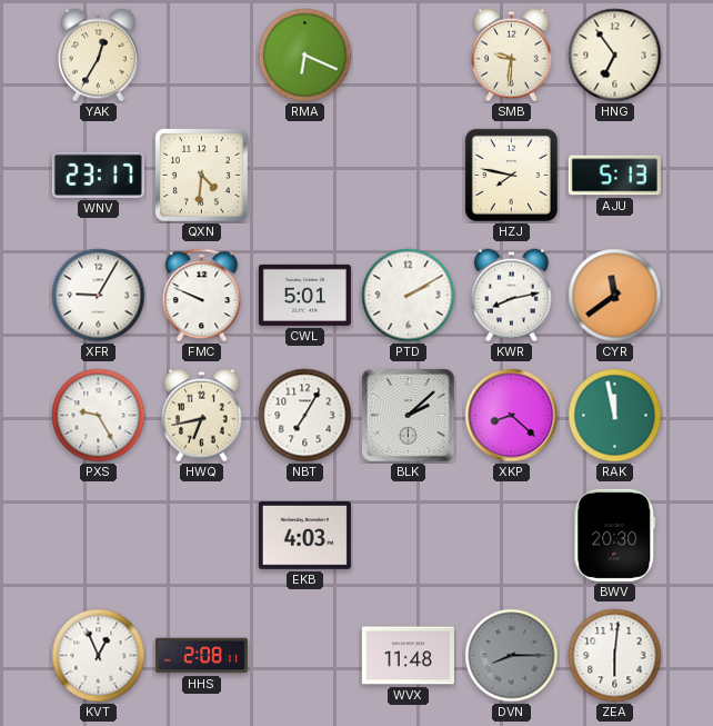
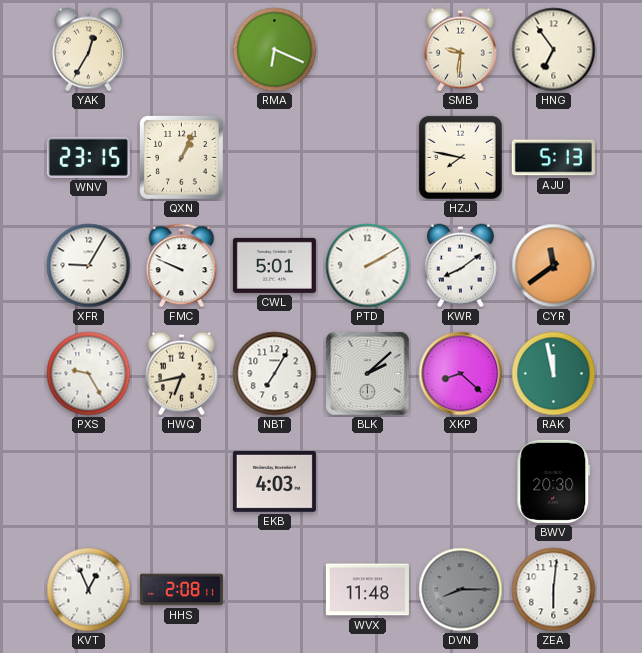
WNV: 23:17 -> 23:15
QXN: 4:31 -> 1:04
KWR: 8:13 -> 8:09
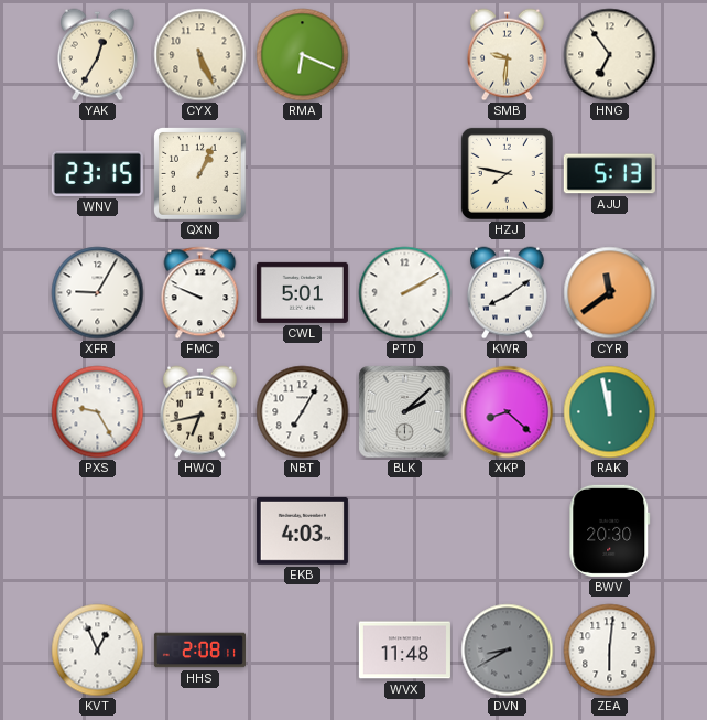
CYX: none -> 5:26
DVN: 8:15 -> 8:40
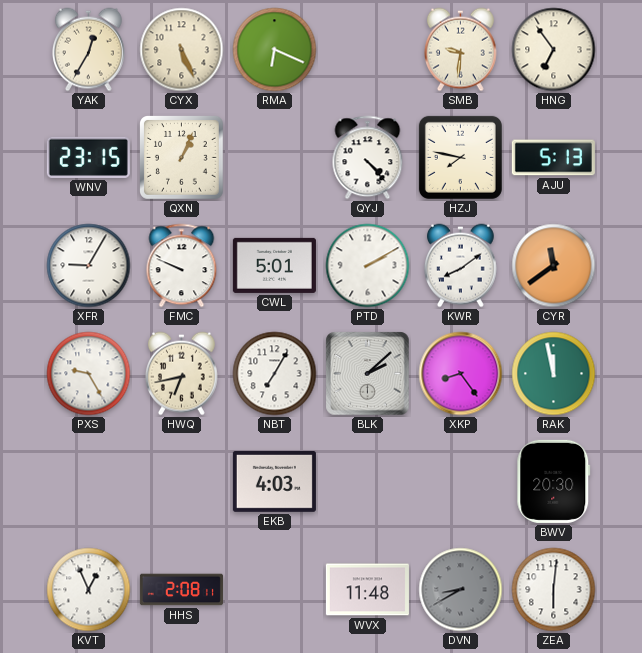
QYJ: none -> 4:23
XKP: 8:22 -> 8:24
